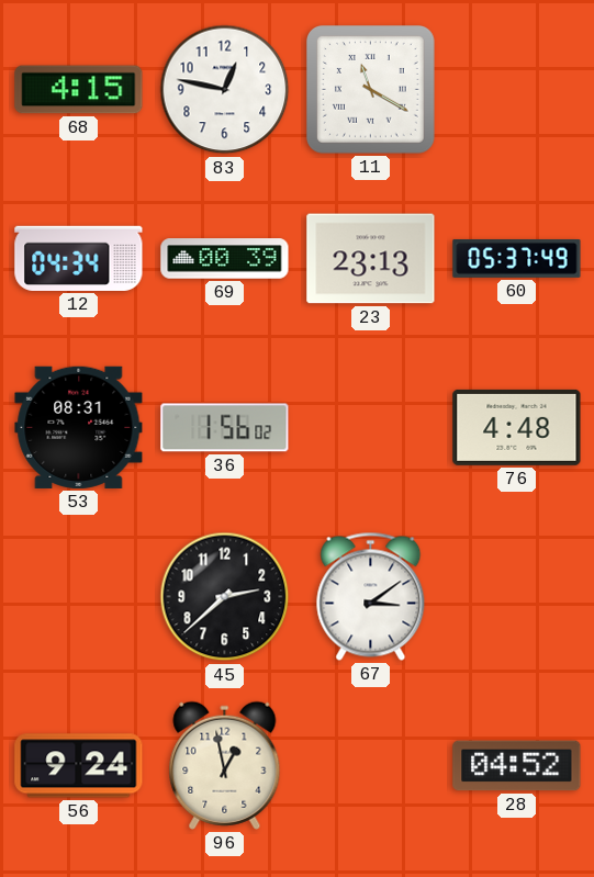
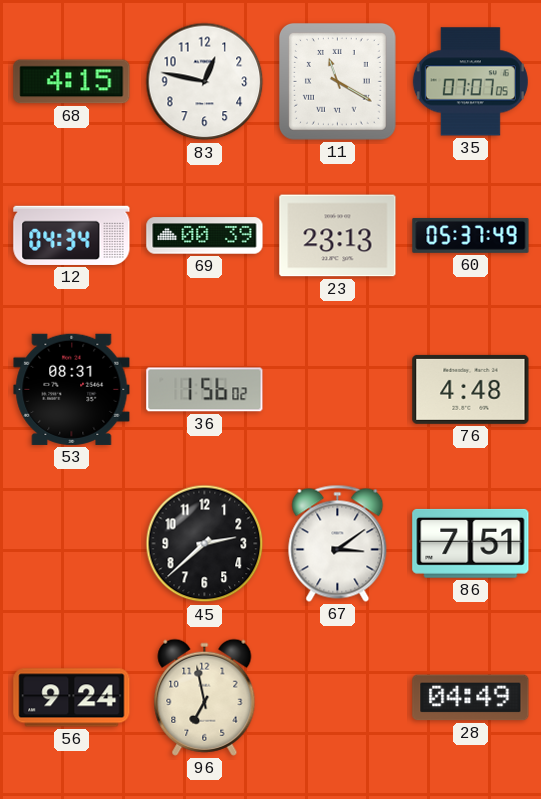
35: none -> 07:07
86: none -> 7:51
96: 12:58 -> 6:58
28: 04:52 -> 04:49
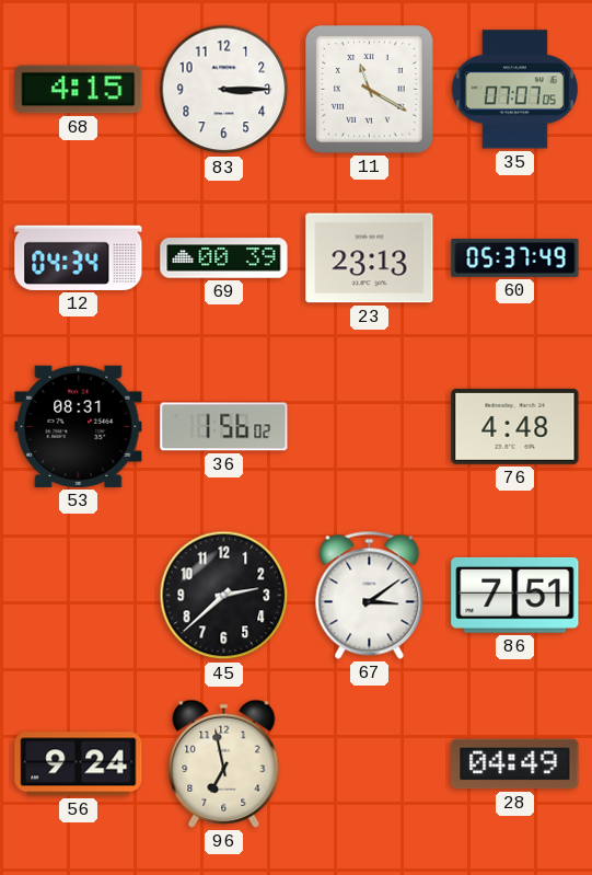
83: 12:47 -> 3:15
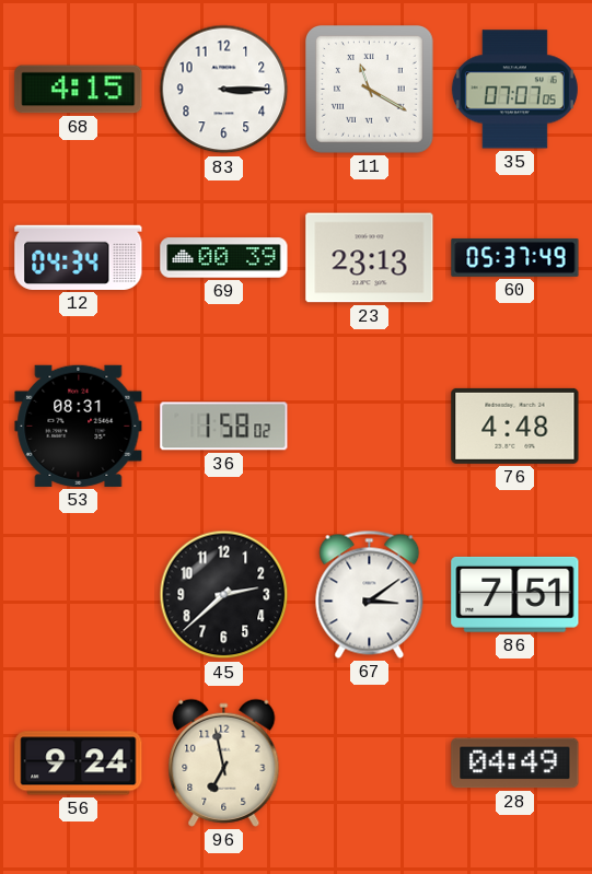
36: 1:56 -> 1:58
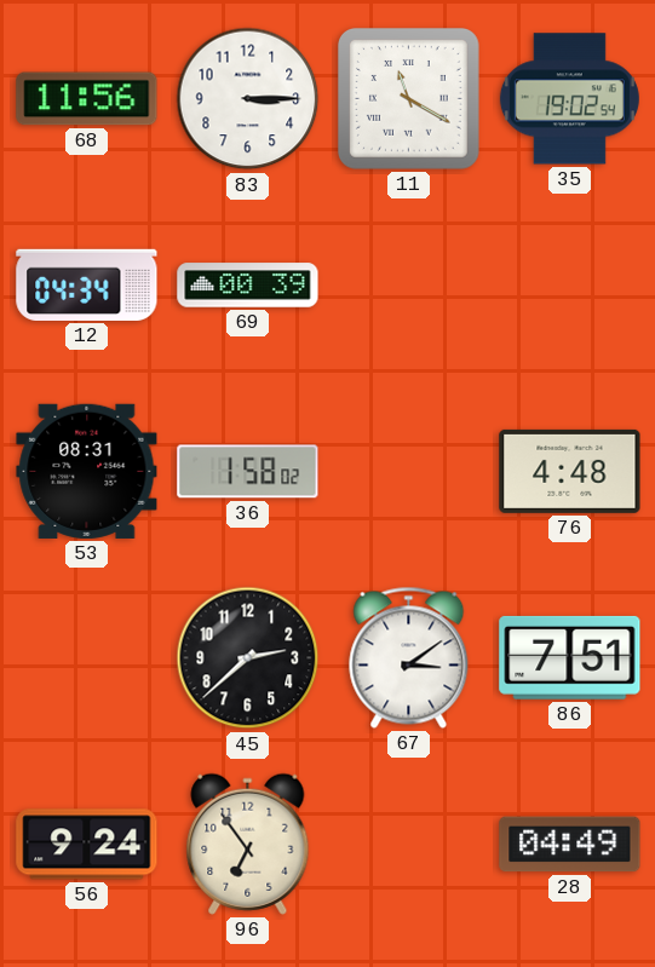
68: 4:15 -> 11:56
35: 07:07 -> 19:02
23: 23:13 -> none
60: 05:37 -> none
96: 6:58 -> 6:54
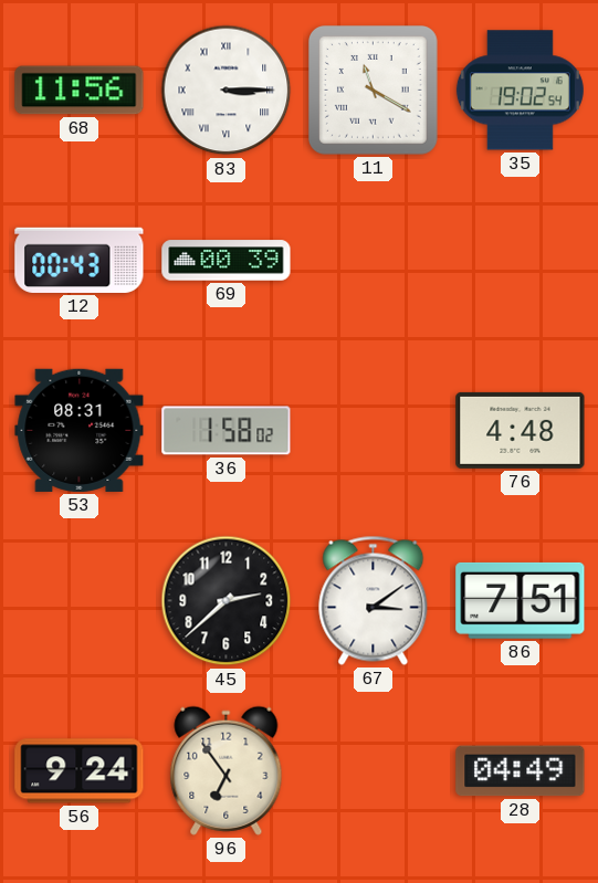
83 numerals: Arabic -> Roman
12: 04:34 -> 00:43
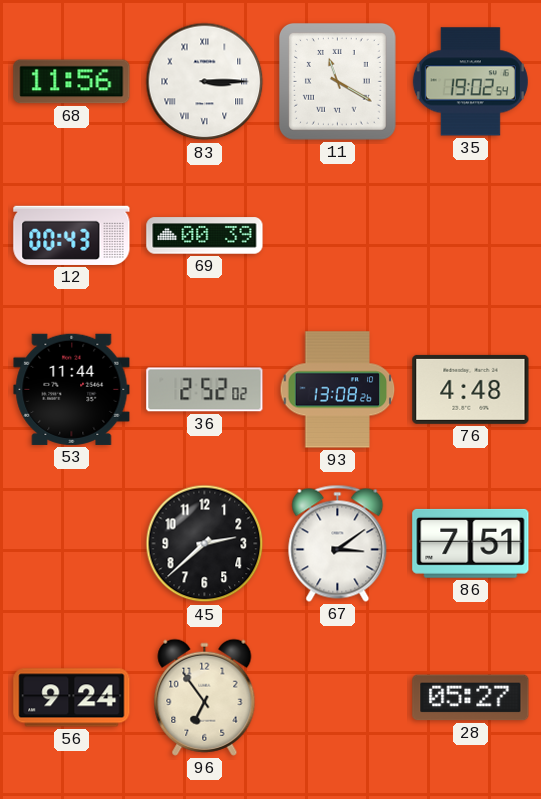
53: 08:31 -> 11:44
36: 1:58 -> 2:52
93: none -> 13:08
28: 04:49 -> 05:27
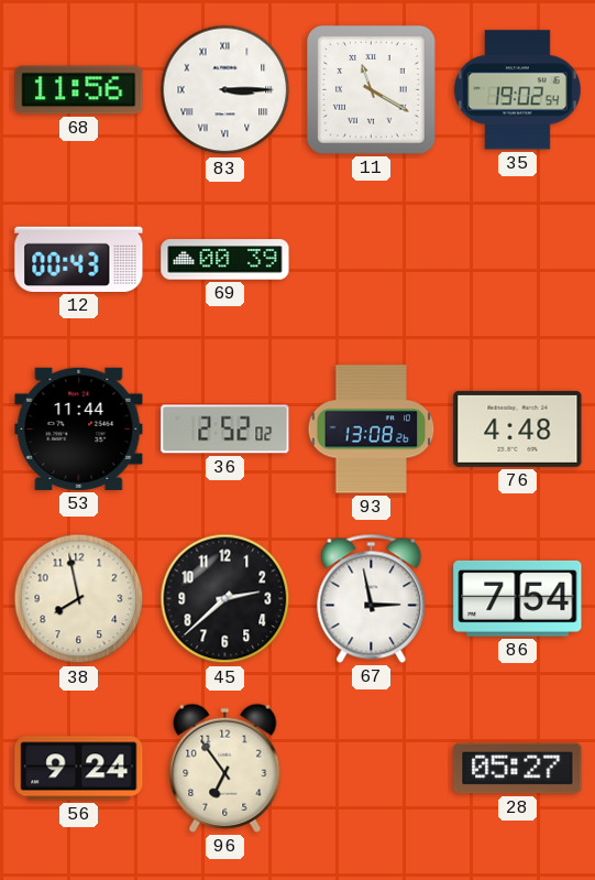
38: none -> 7:58
67: 3:09 -> 2:58
86: 7:51 -> 7:54
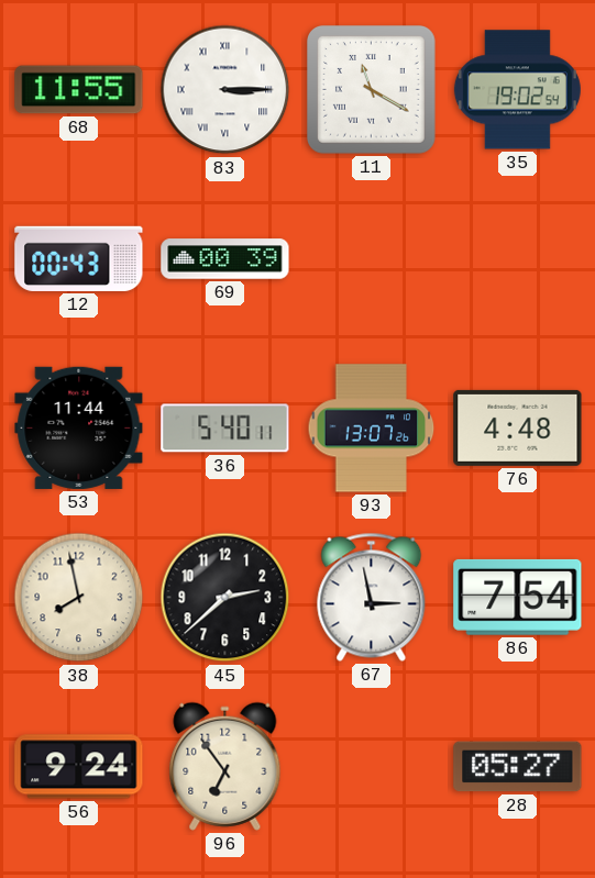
68: 11:56 -> 11:55
36: 2:52 -> 5:40
93: 13:08 -> 13:07
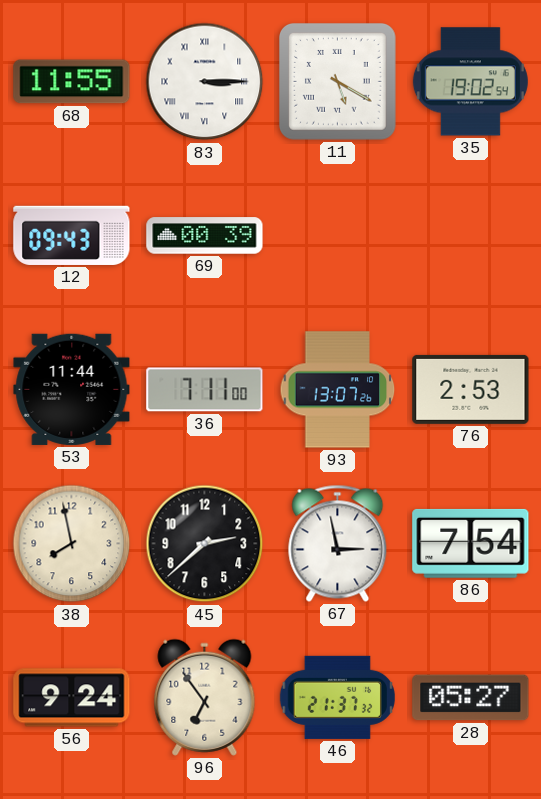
11: 11:20 -> 5:20
12: 00:43 -> 09:43
36: 5:40 -> 7:11
76: 4:48 -> 2:53
46: none -> 21:37
